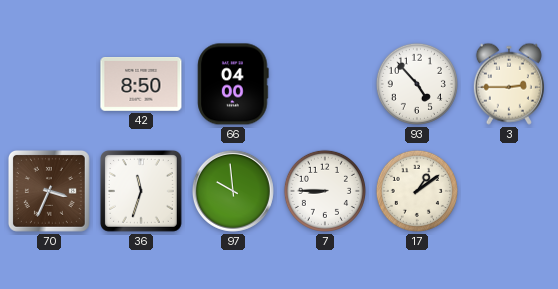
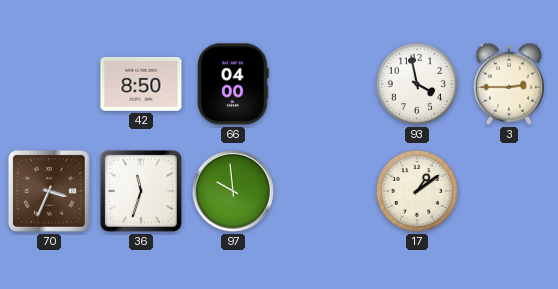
93: 4:53 -> 3:58
7: 8:45 -> none
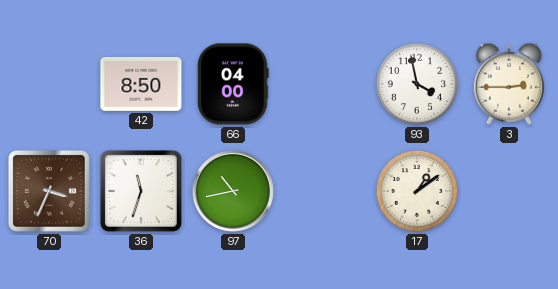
97: 9:59 -> 10:43
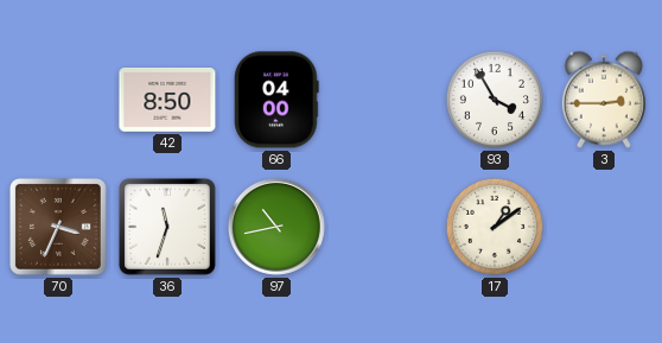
93: 3:58 -> 3:55
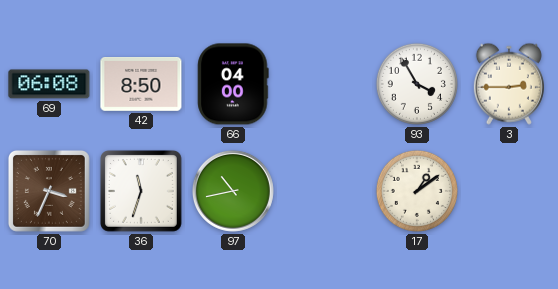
69: none -> 06:08
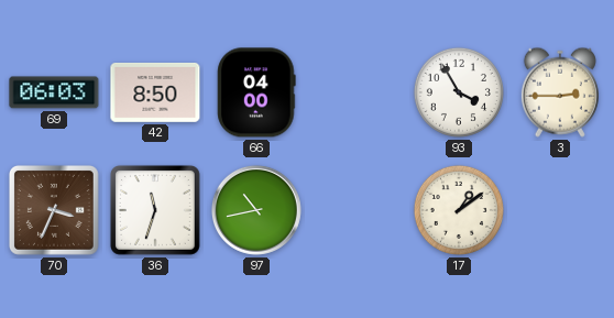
69: 06:08 -> 06:03
